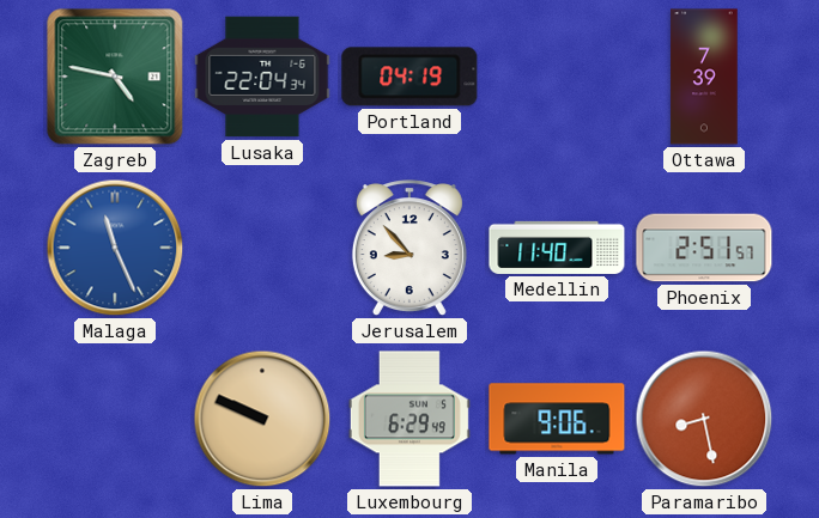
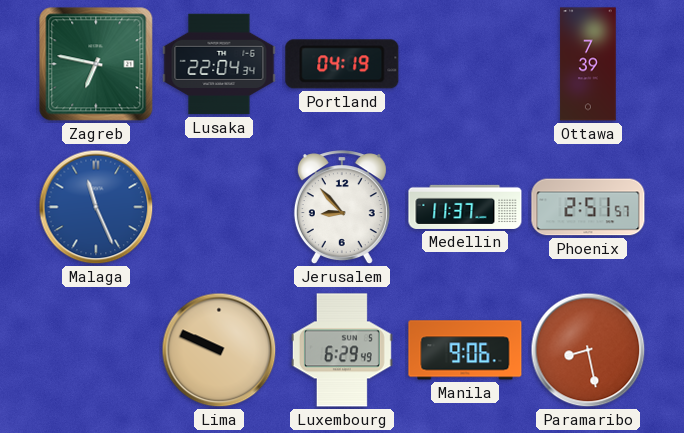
Zagreb: 4:47 -> 6:47
Medellin: 11:40 -> 11:37
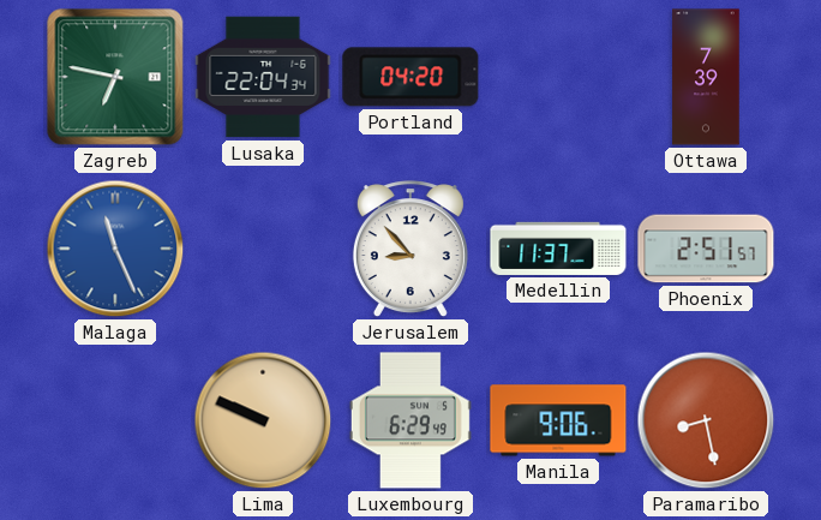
Portland: 04:19 -> 04:20
